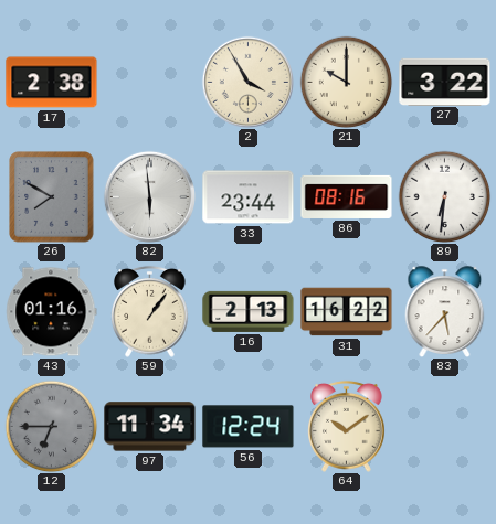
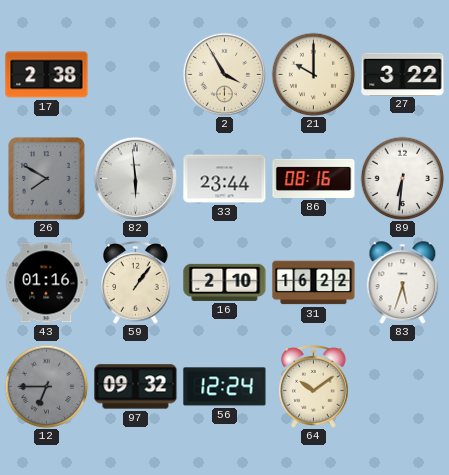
16: 2:13 -> 2:10
83: 5:37 -> 5:33
97: 11:34 -> 09:32
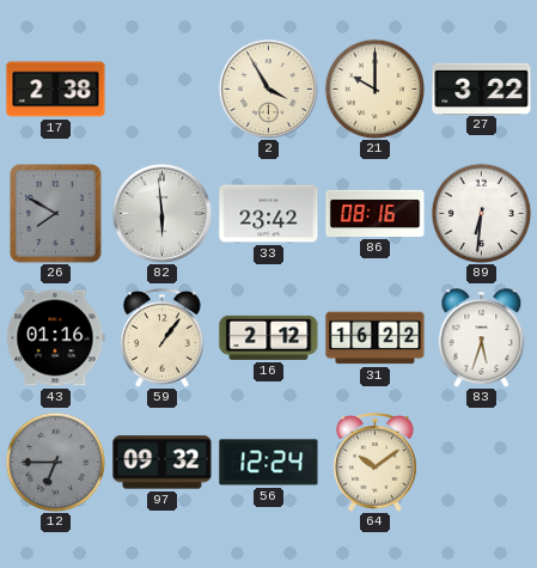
33: 23:44 -> 23:42
16: 2:10 -> 2:12
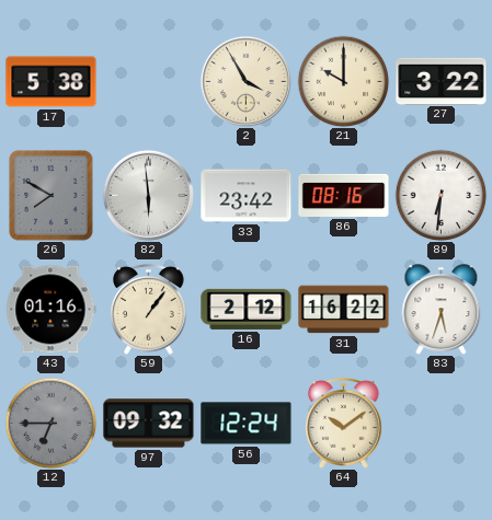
17: 2:38 -> 5:38
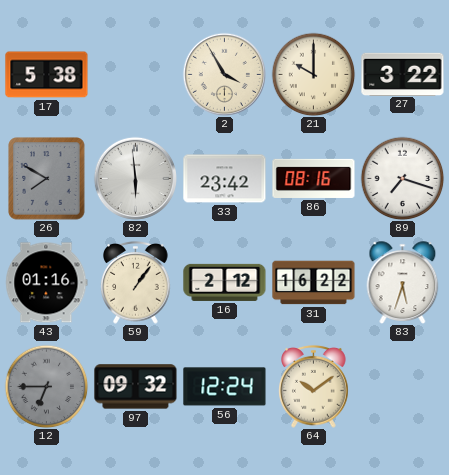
89: 6:31 -> 7:18
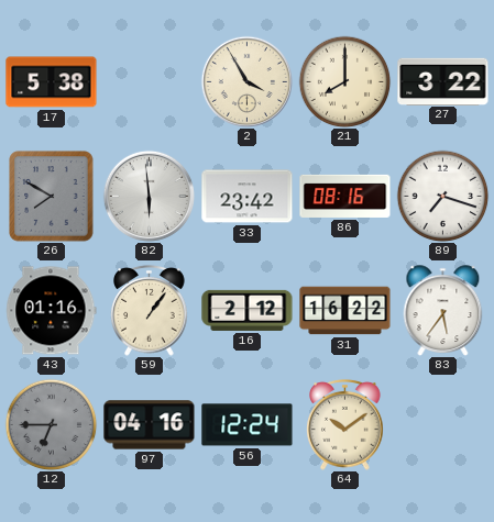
21: 10:00 -> 8:00
83: 5:33 -> 5:36
97: 09:32 -> 04:16
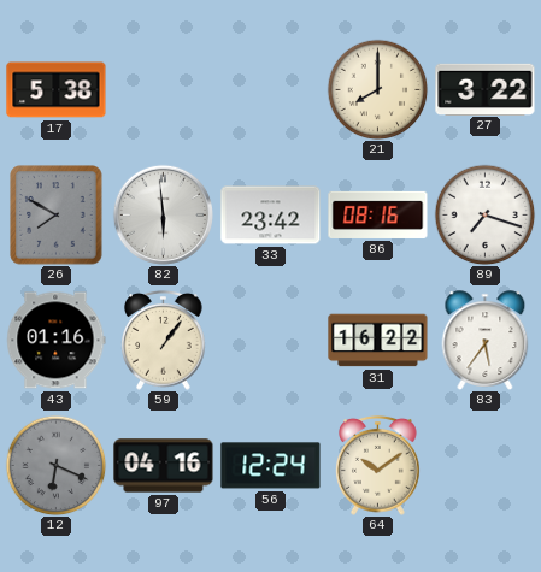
2: 3:55 -> none
16: 2:12 -> none
12: 6:45 -> 6:19
